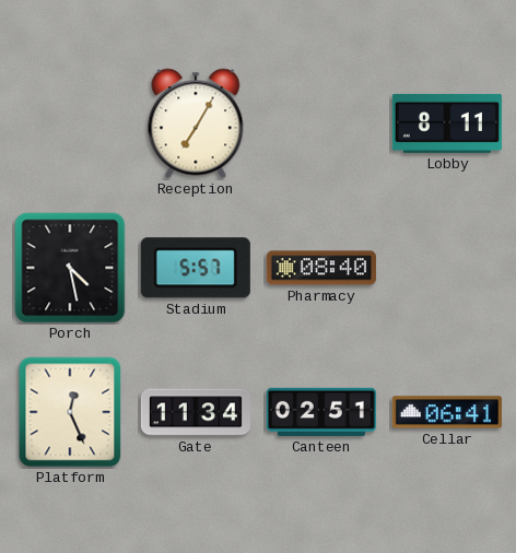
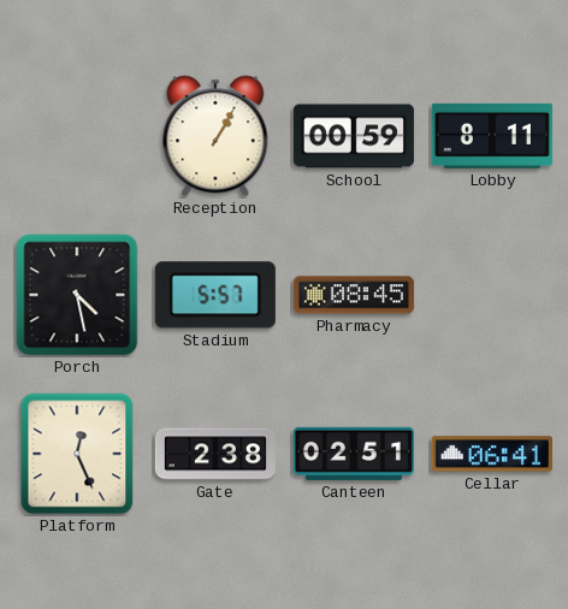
Reception: 7:05 -> 1:05
School: none -> 00:59
Pharmacy: 08:40 -> 08:45
Gate: 11:34 -> 2:38
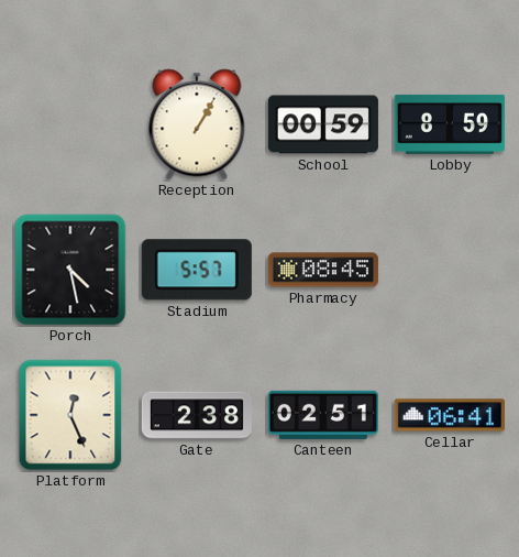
Lobby: 8:11 -> 8:59
